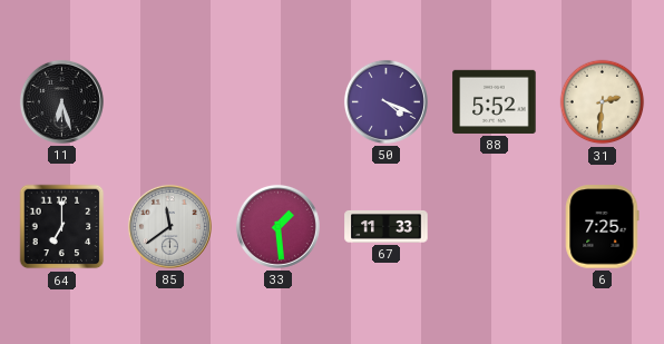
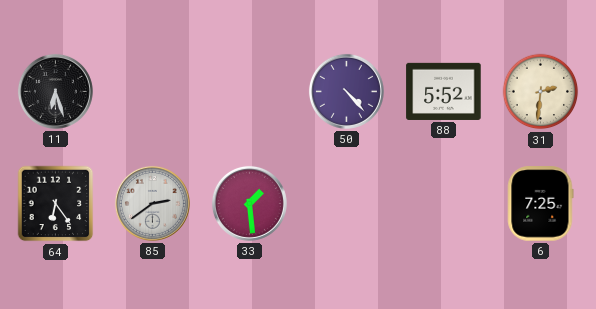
50: 4:19 -> 4:23
64: 7:00 -> 6:24
85: 11:39 -> 2:39
67: 11:33 -> none
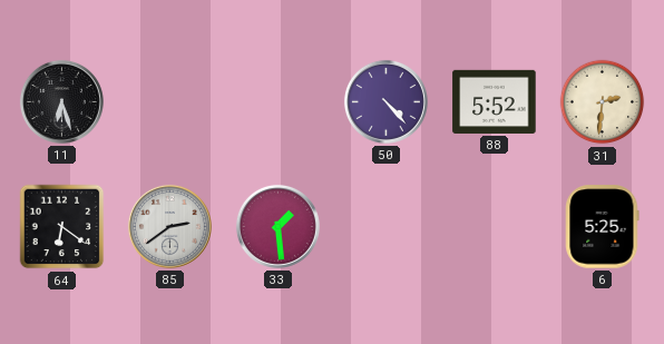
64: 6:24 -> 6:21
6: 7:25 -> 5:25
